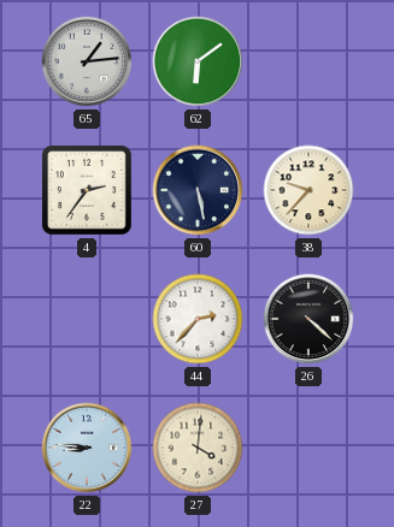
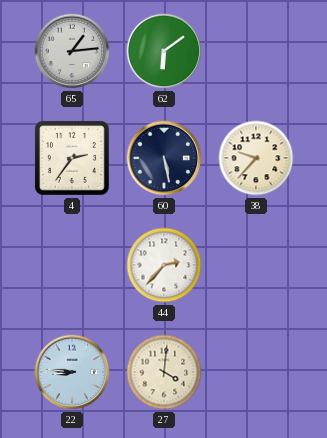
26: 4:22 -> none
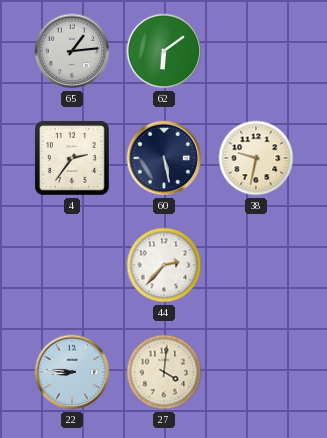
38: 9:37 -> 9:32
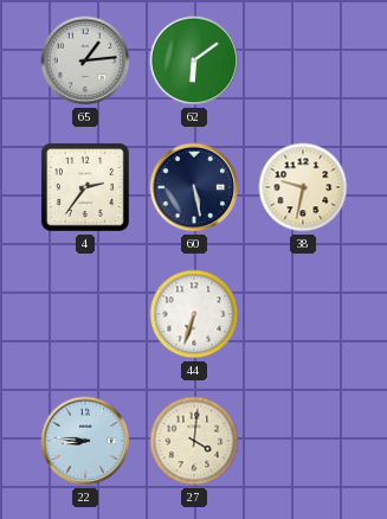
44: 2:37 -> 6:33
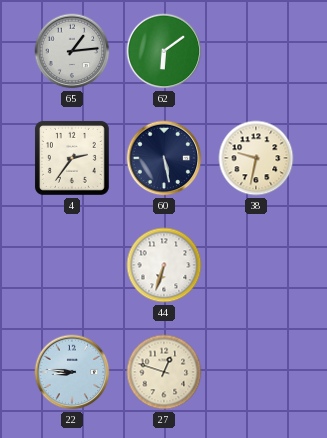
27: 4:01 -> 12:48
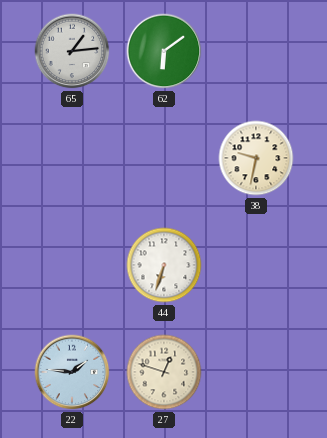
4: 2:36 -> none
60: 5:28 -> none
22: 8:46 -> 1:46
